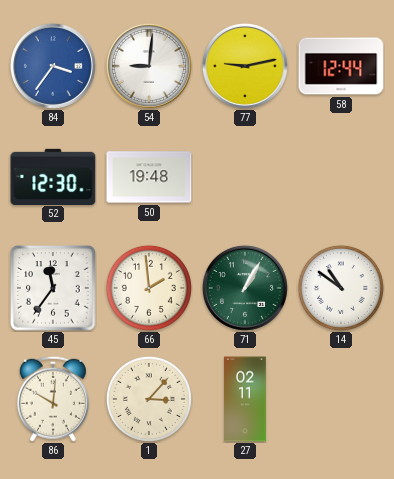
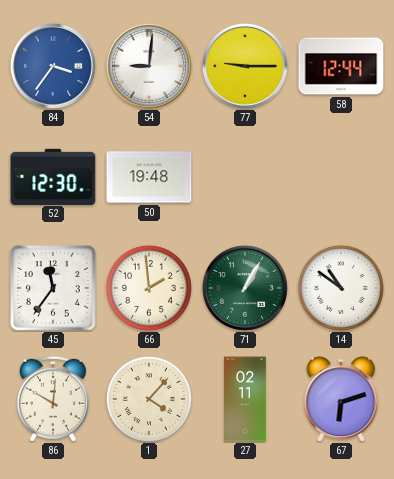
77: 9:13 -> 9:15
1: 3:07 -> 4:07
67: none -> 6:12
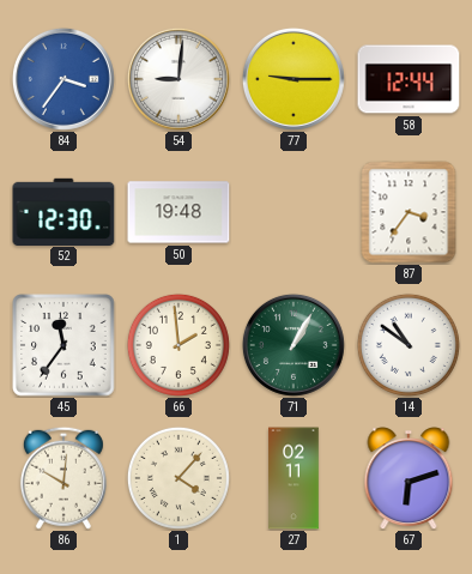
87: none -> 3:36
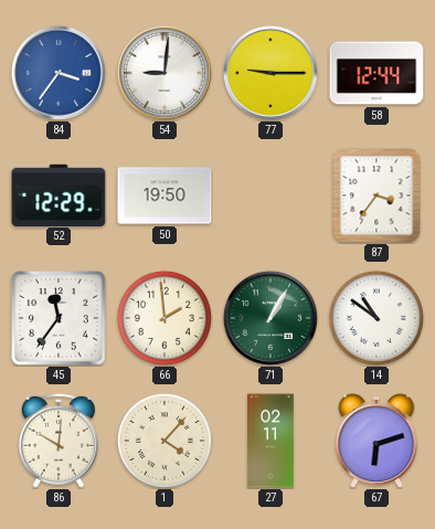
52: 12:30 -> 12:29
50: 19:48 -> 19:50
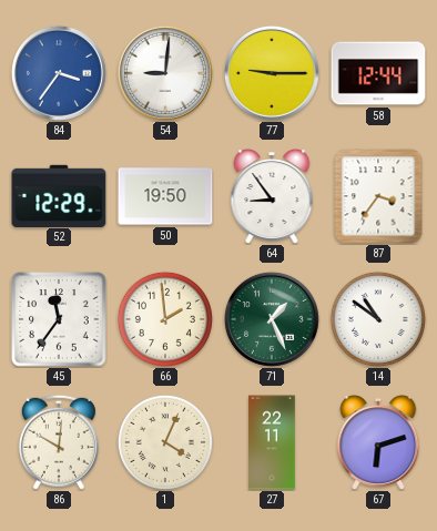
64: none -> 8:54
71: 1:05 -> 1:26
1: 4:07 -> 4:04
27: 02:11 -> 22:11
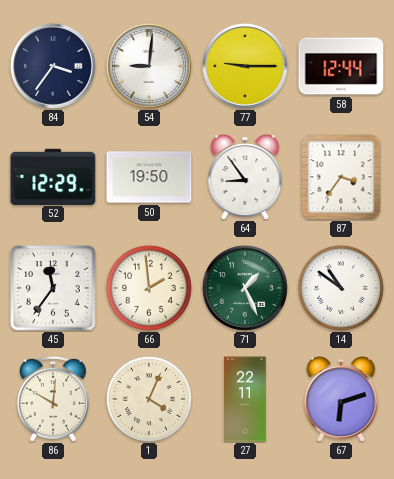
84 dial: blue -> navy
